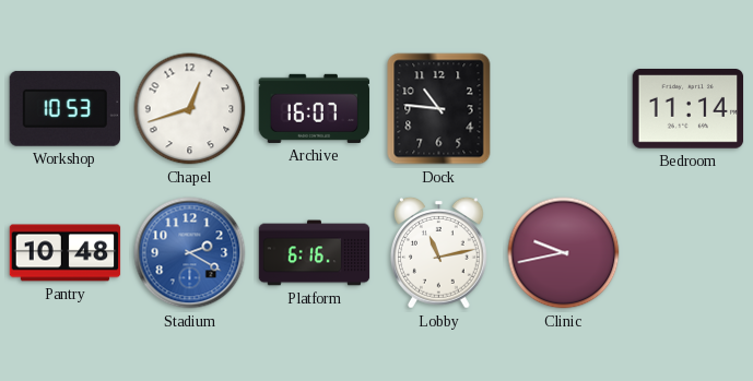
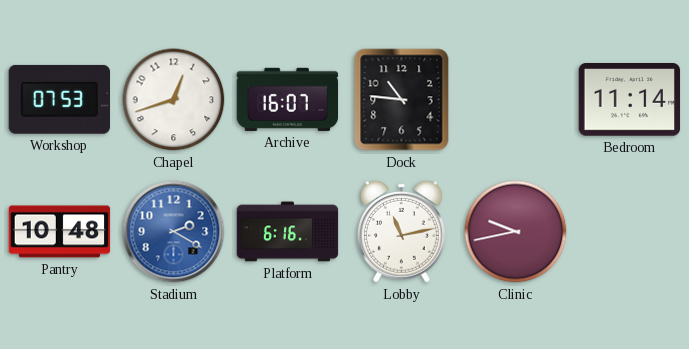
Workshop: 10:53 -> 07:53
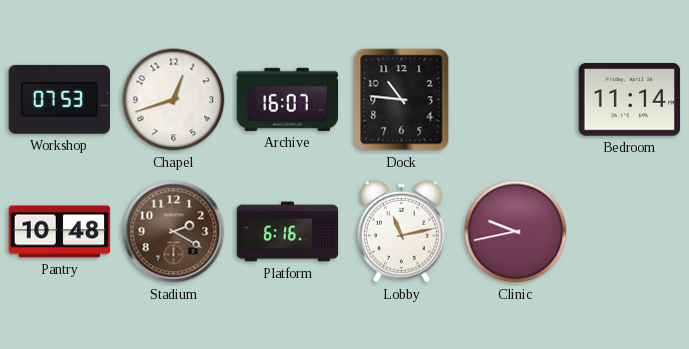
Stadium dial: blue -> brown
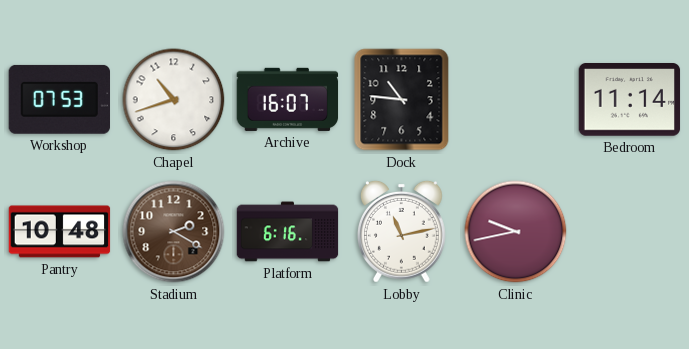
Chapel: 12:42 -> 10:42
